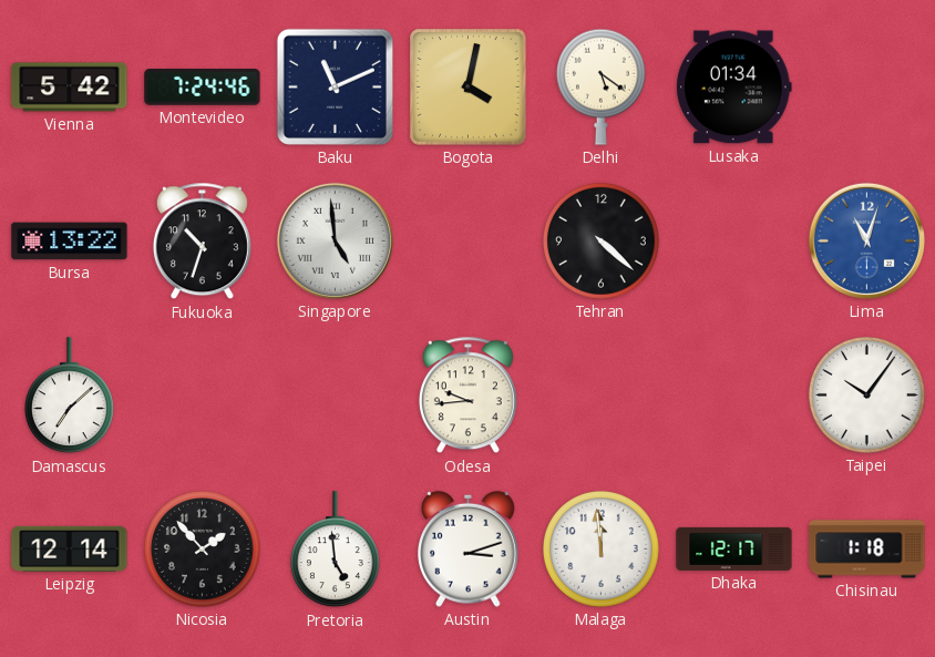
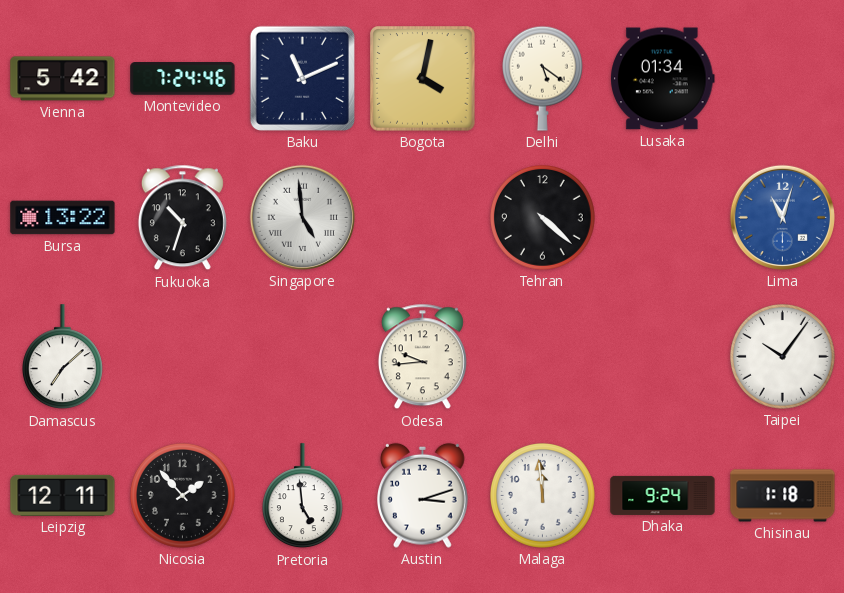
Leipzig: 12:14 -> 12:11
Dhaka: 12:17 -> 9:24
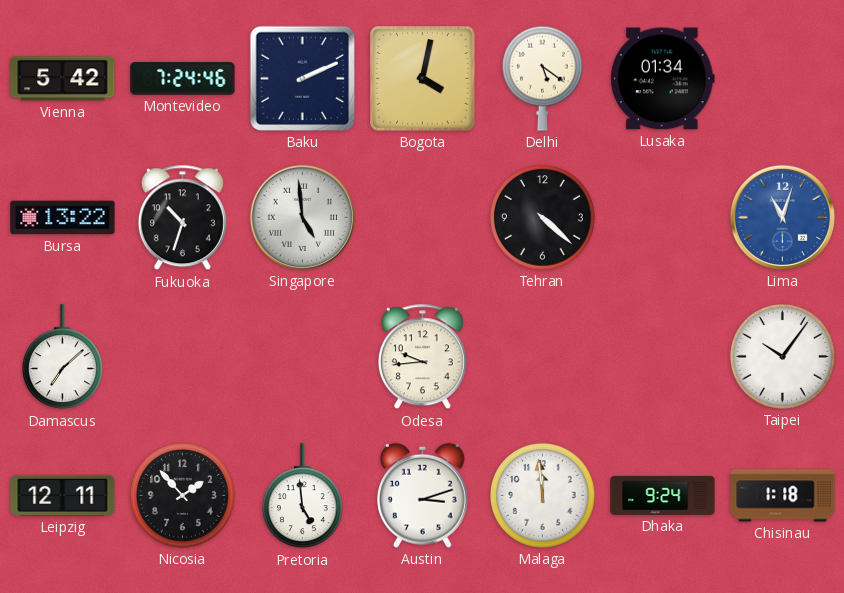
Baku: 11:11 -> 2:11
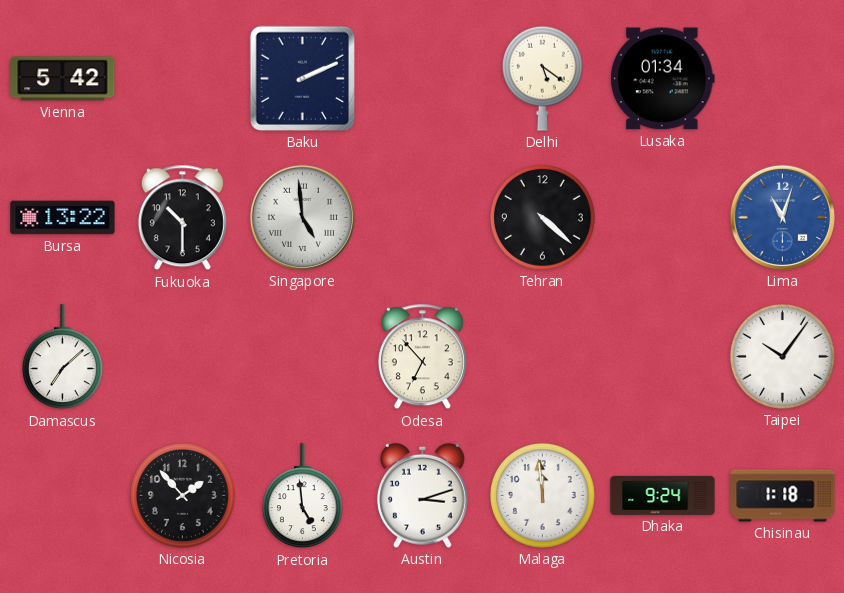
Montevideo: 7:24 -> none
Bogota: 4:02 -> none
Fukuoka: 10:33 -> 10:30
Odesa: 9:44 -> 6:53
Leipzig: 12:11 -> none
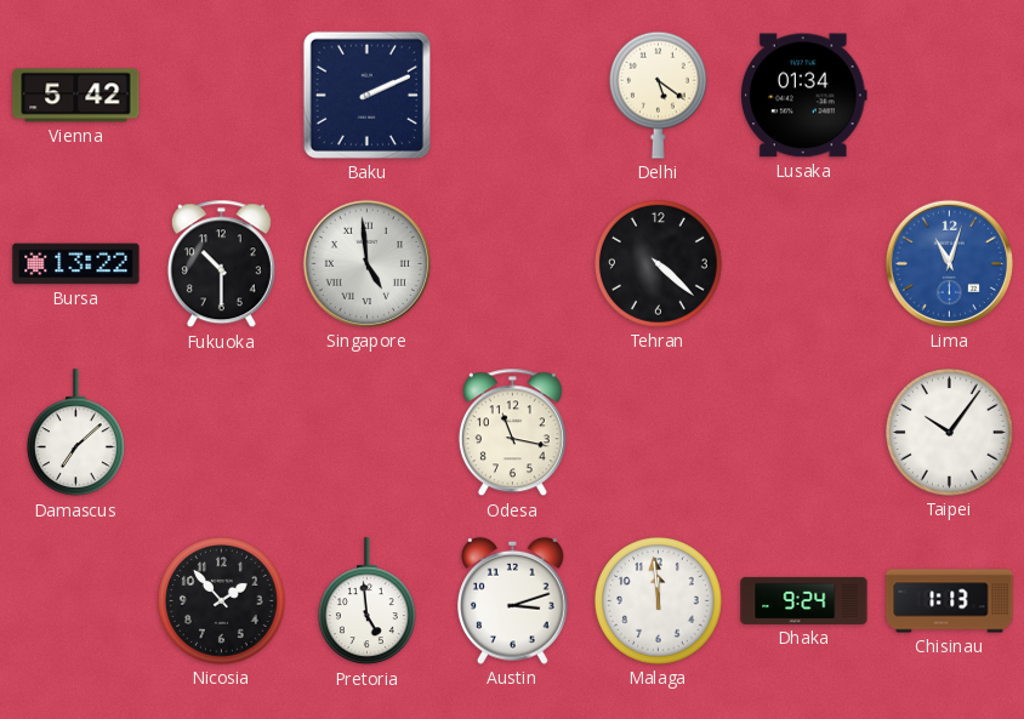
Odesa: 6:53 -> 11:17
Chisinau: 1:18 -> 1:13
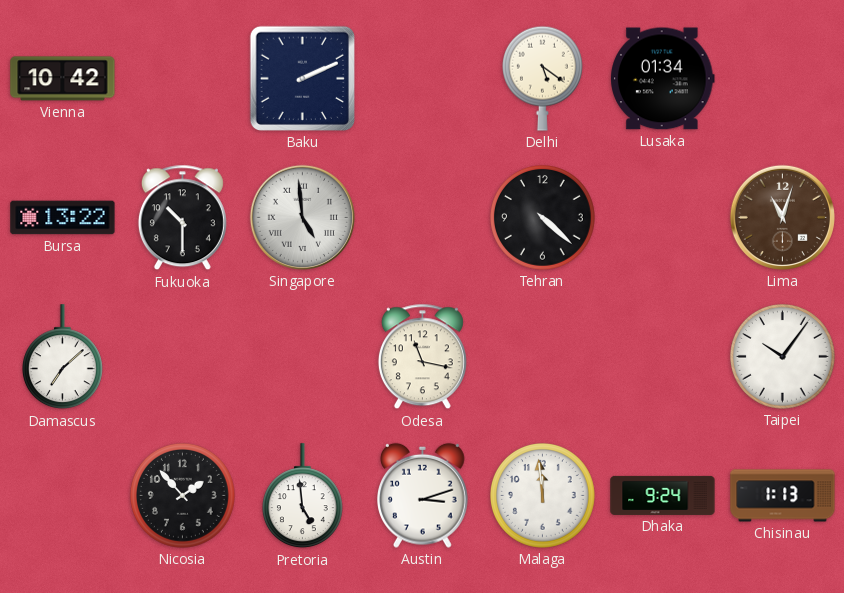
Vienna: 5:42 -> 10:42
Lima dial: blue -> brown
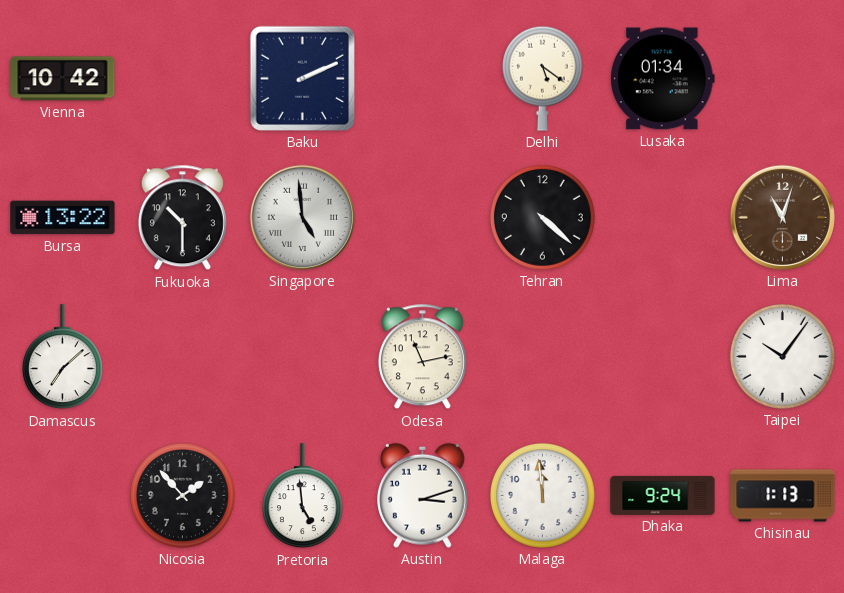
Odesa: 11:17 -> 11:13
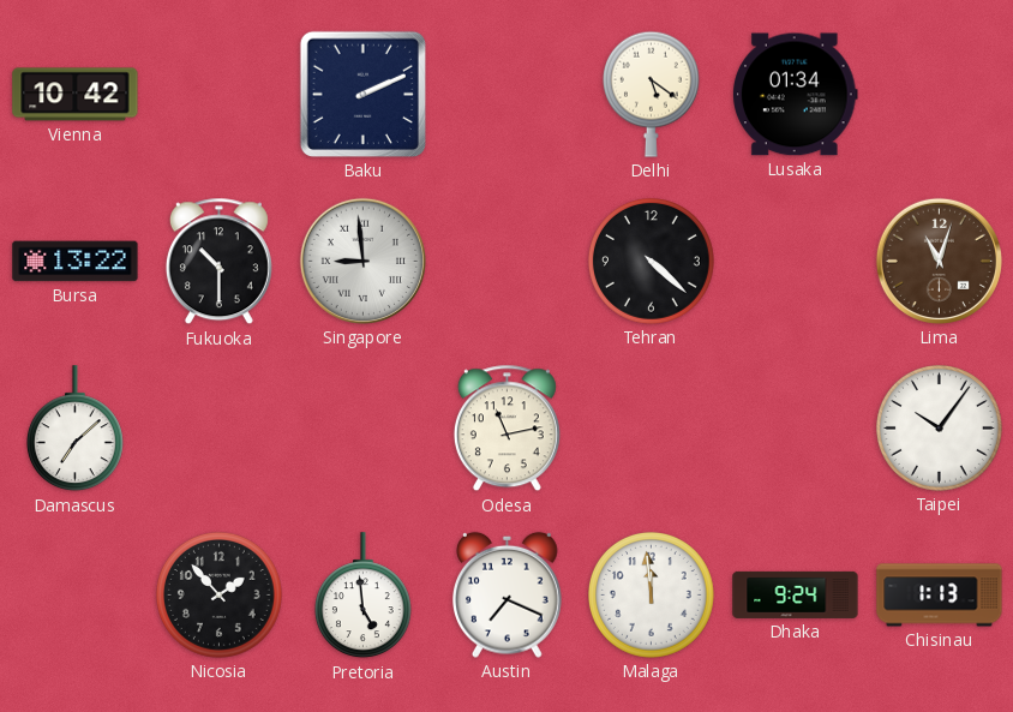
Singapore: 4:59 -> 8:59
Austin: 3:12 -> 7:19
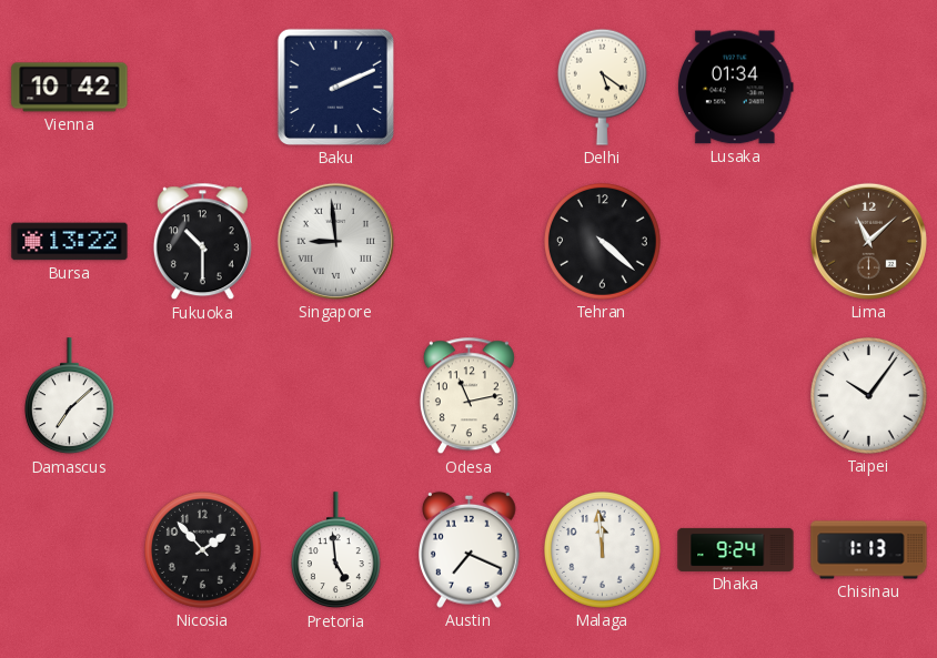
Lima: 11:03 -> 11:08
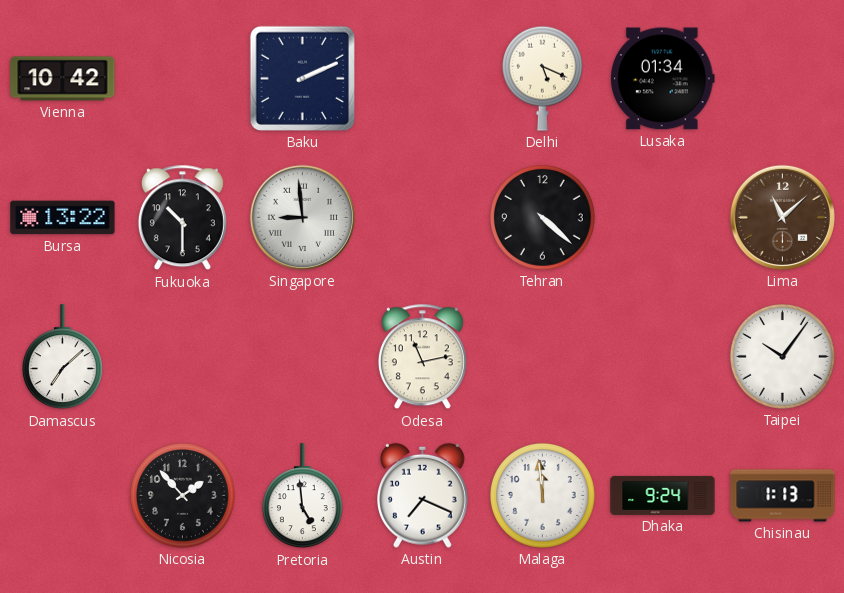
Delhi: 5:21 -> 5:19
